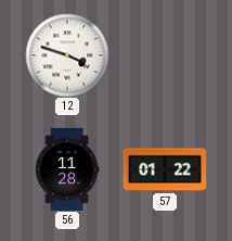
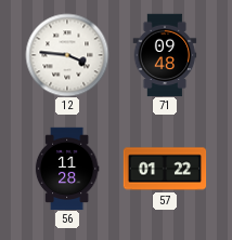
12: 3:48 -> 3:46
71: none -> 09:48
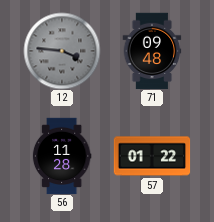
12 dial: white -> grey
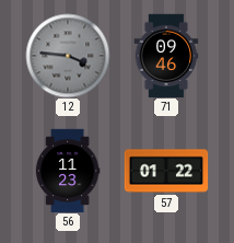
71: 09:48 -> 09:46
56: 11:28 -> 11:23
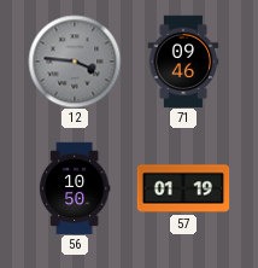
56: 11:23 -> 10:50
57: 01:22 -> 01:19
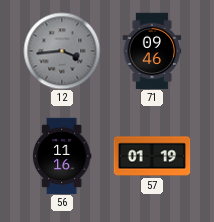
12: 3:46 -> 3:44
56: 10:50 -> 11:16
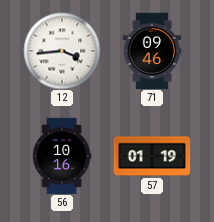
12 dial: grey -> white
56: 11:16 -> 10:16
